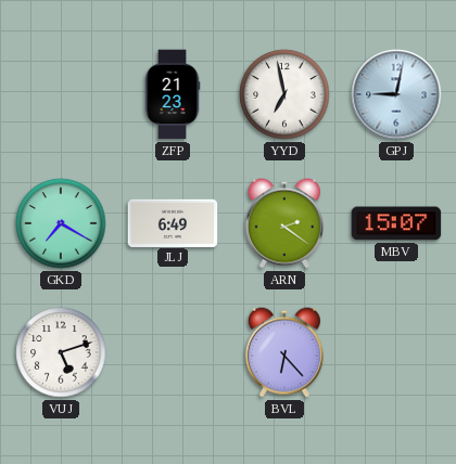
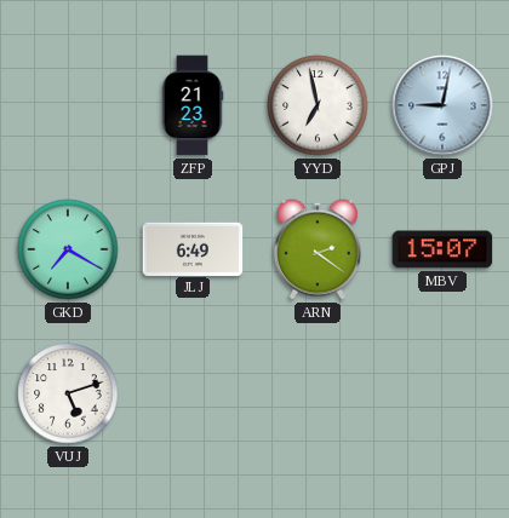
BVL: 6:23 -> none
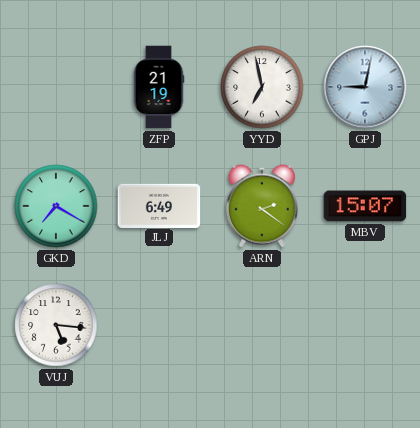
ZFP: 21:23 -> 21:19
VUJ: 5:12 -> 5:16
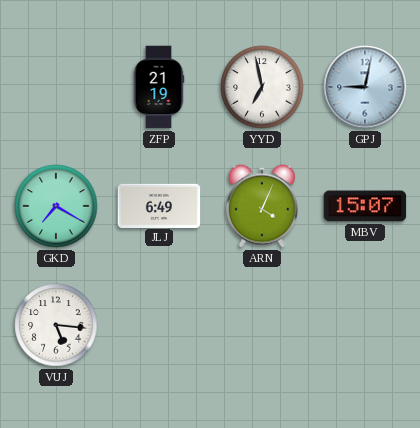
ARN: 2:21 -> 4:04
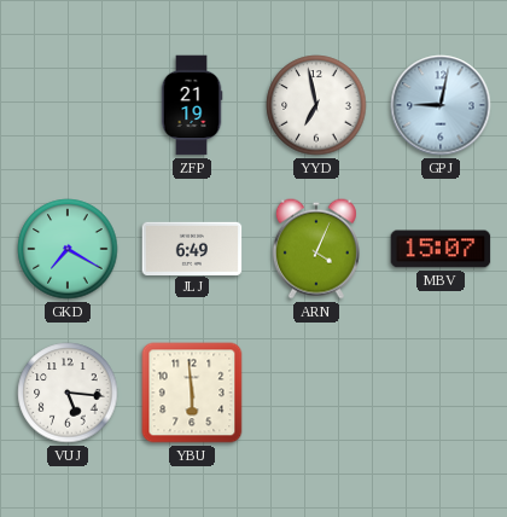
YBU: none -> 5:59
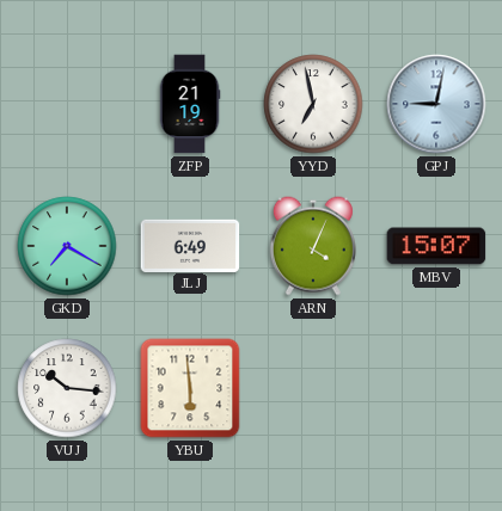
VUJ: 5:16 -> 10:16
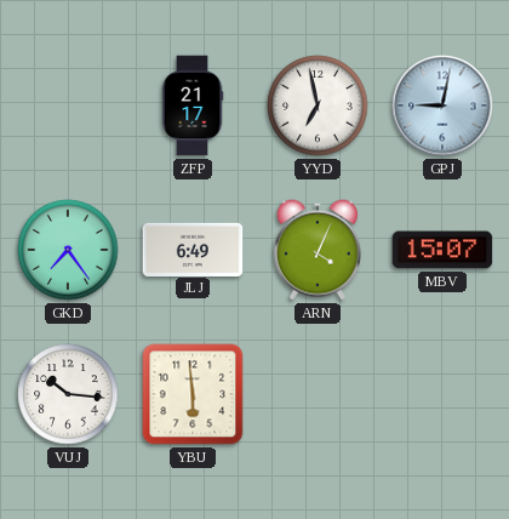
ZFP: 21:19 -> 21:17
GKD: 7:20 -> 7:24
